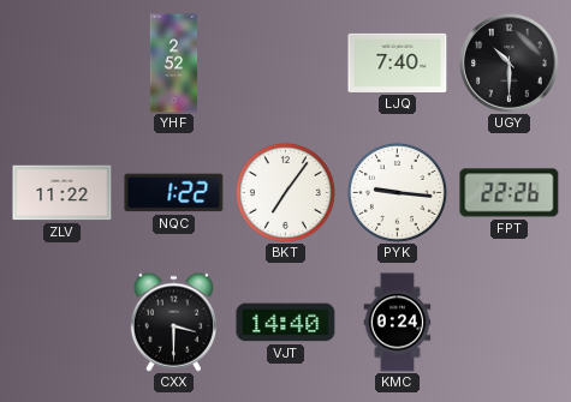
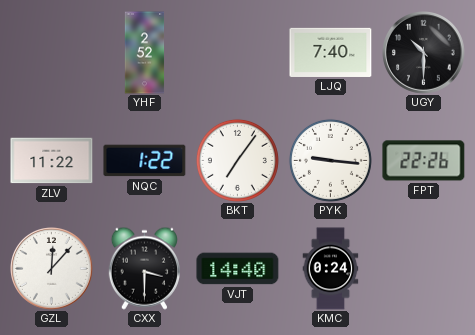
GZL: none -> 12:07
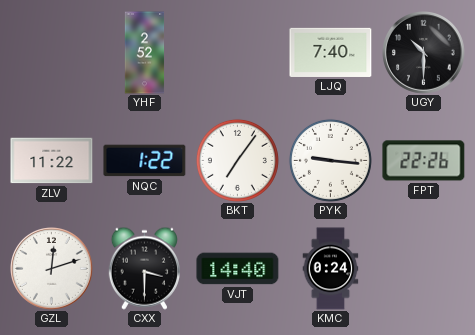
GZL: 12:07 -> 12:12
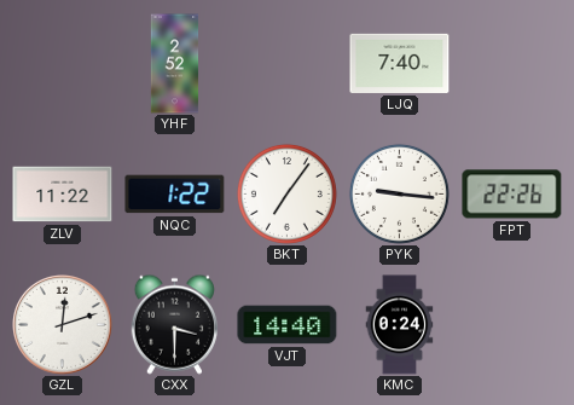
UGY: 10:30 -> none
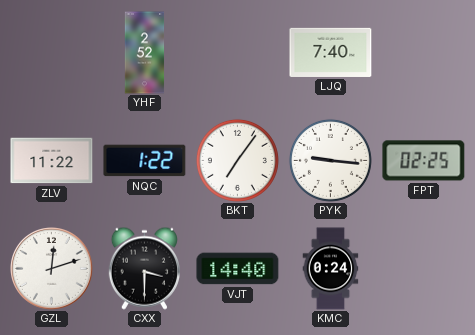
FPT: 22:26 -> 02:25
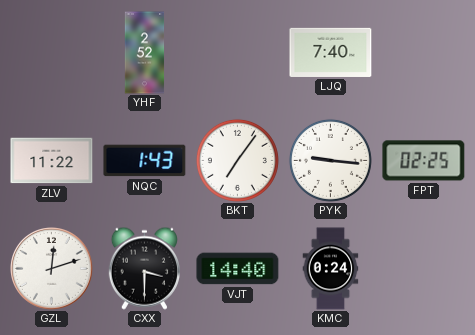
NQC: 1:22 -> 1:43
